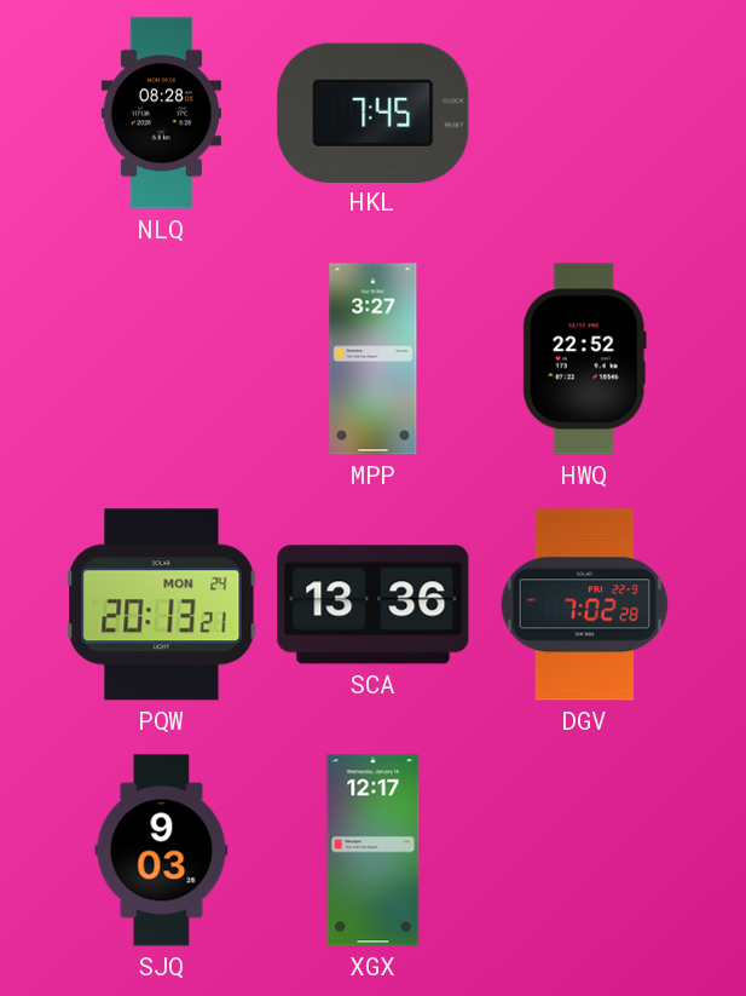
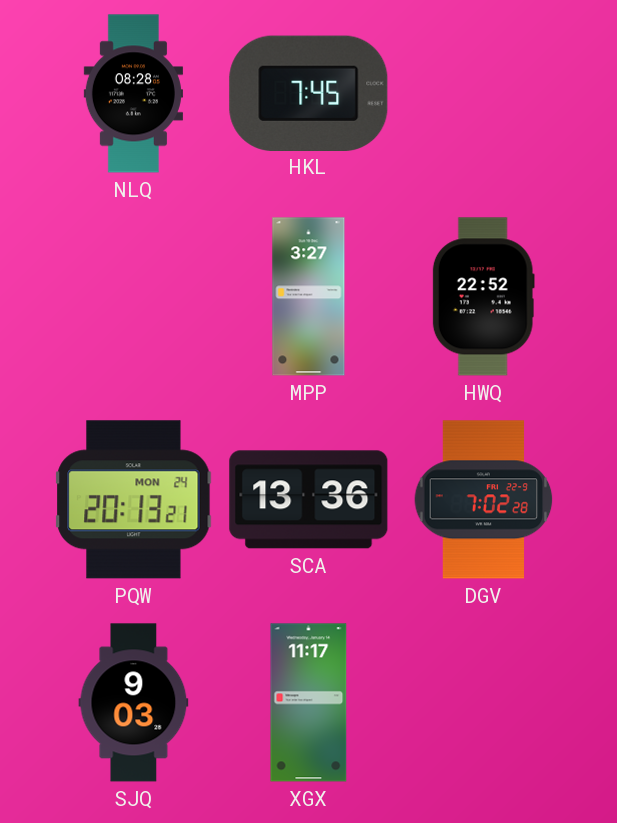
XGX: 12:17 -> 11:17
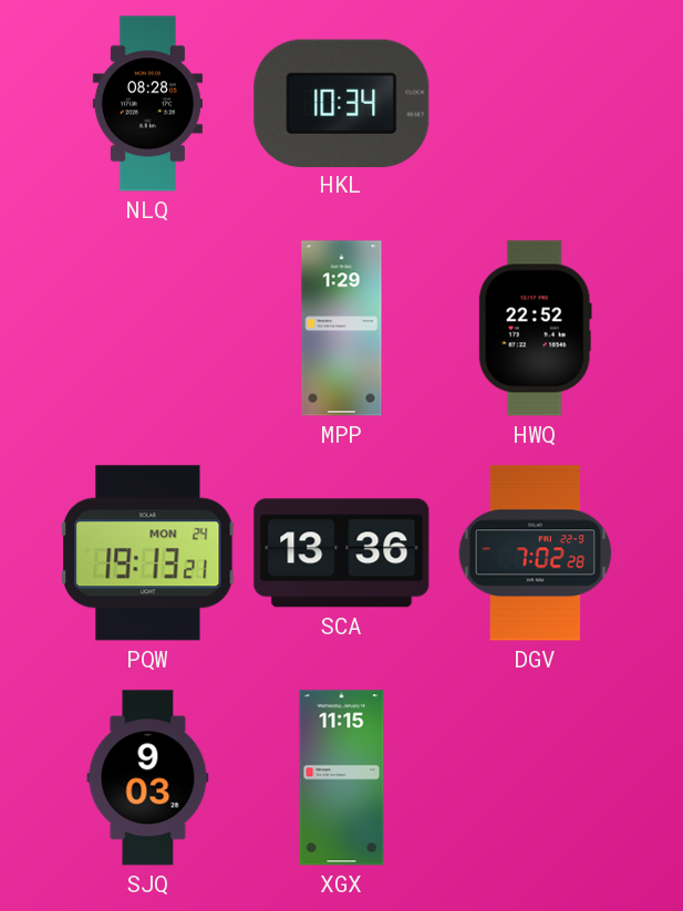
HKL: 7:45 -> 10:34
MPP: 3:27 -> 1:29
PQW: 20:13 -> 19:13
XGX: 11:17 -> 11:15
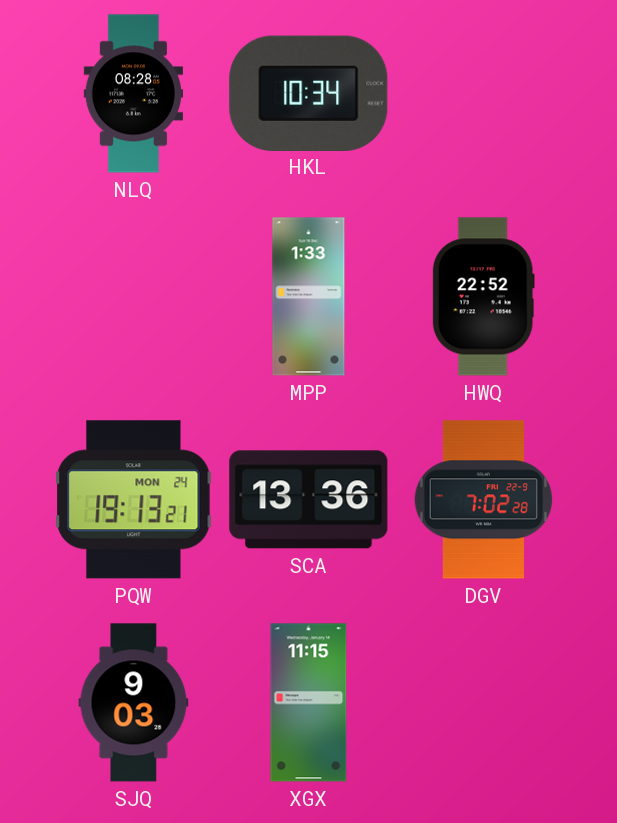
MPP: 1:29 -> 1:33
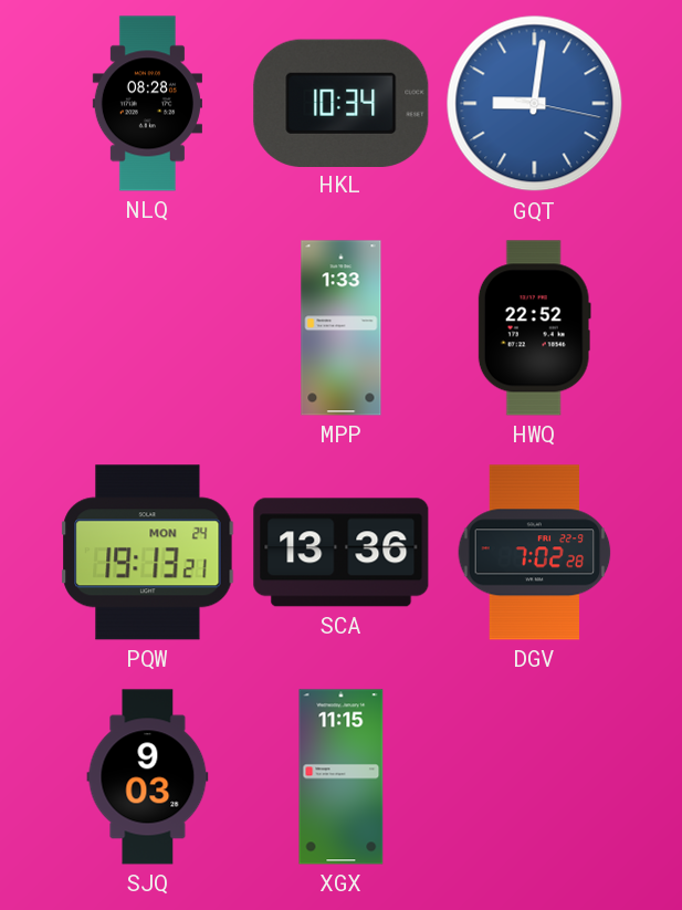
GQT: none -> 9:01
